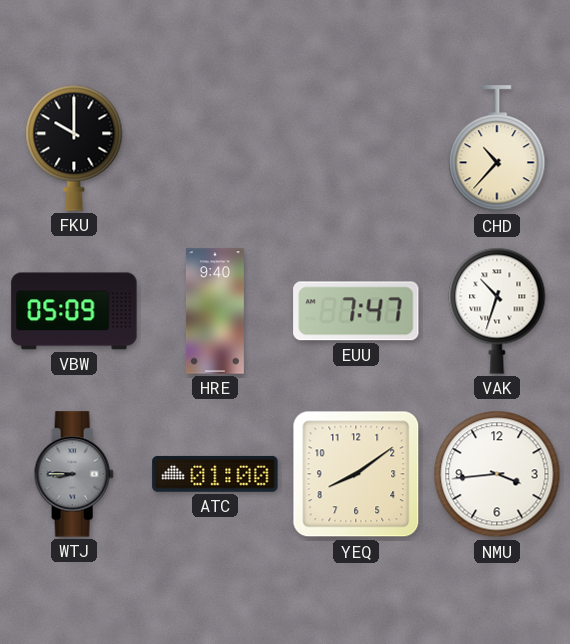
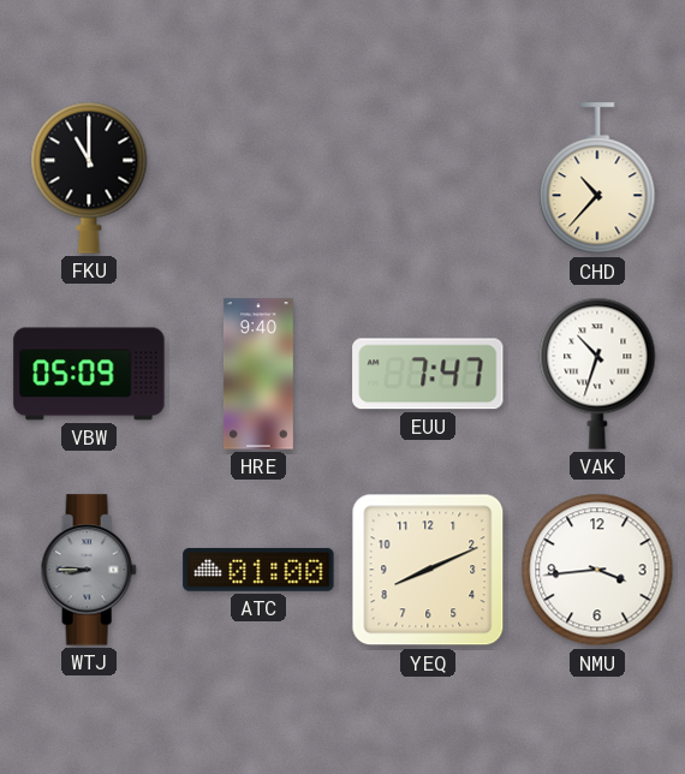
FKU: 10:00 -> 11:00
YEQ: 8:09 -> 8:11
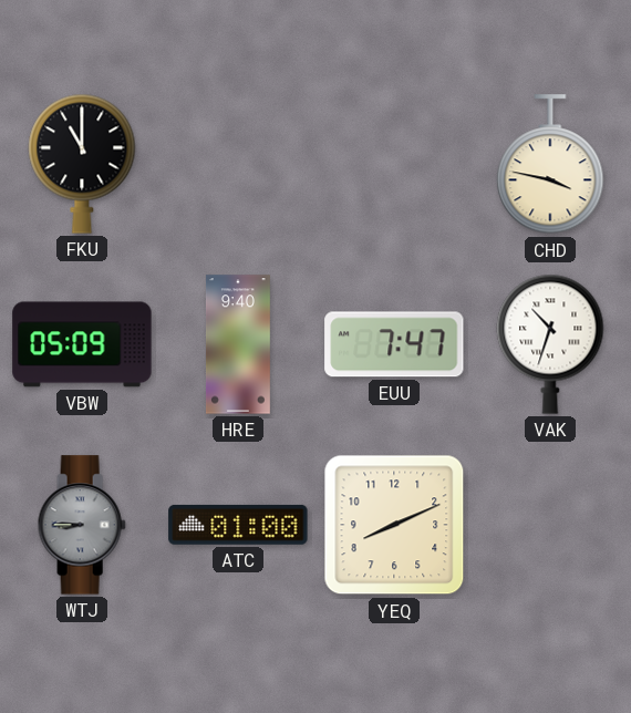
CHD: 10:37 -> 3:47
NMU: 3:44 -> none
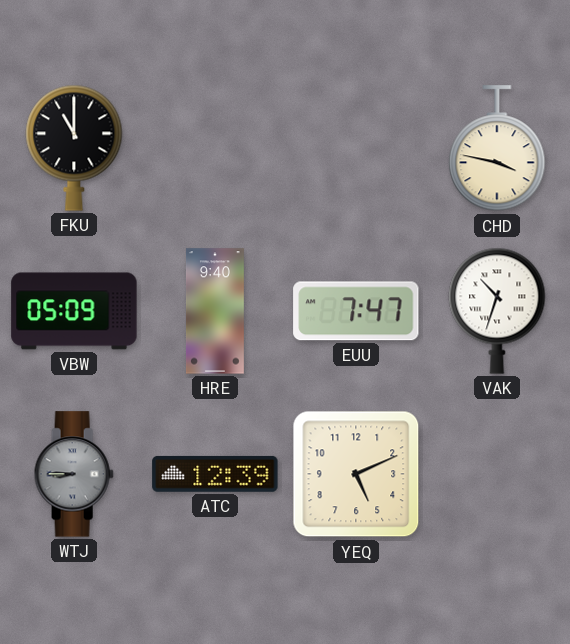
ATC: 01:00 -> 12:39
YEQ: 8:11 -> 5:11
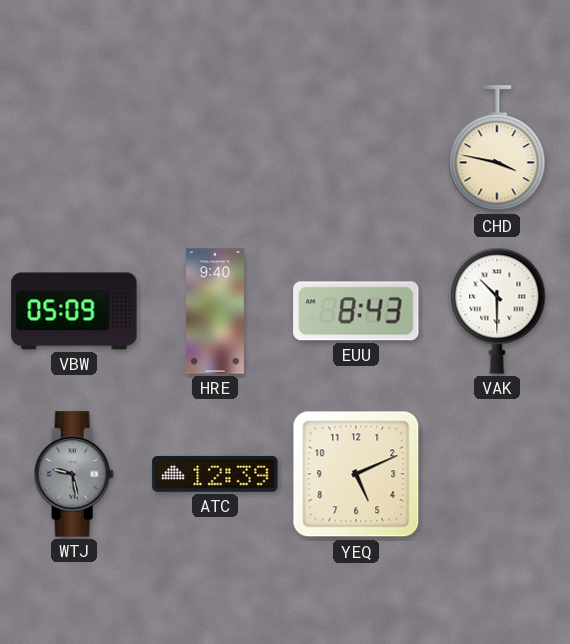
FKU: 11:00 -> none
EUU: 7:47 -> 8:43
VAK: 10:33 -> 10:30
WTJ: 8:45 -> 9:28
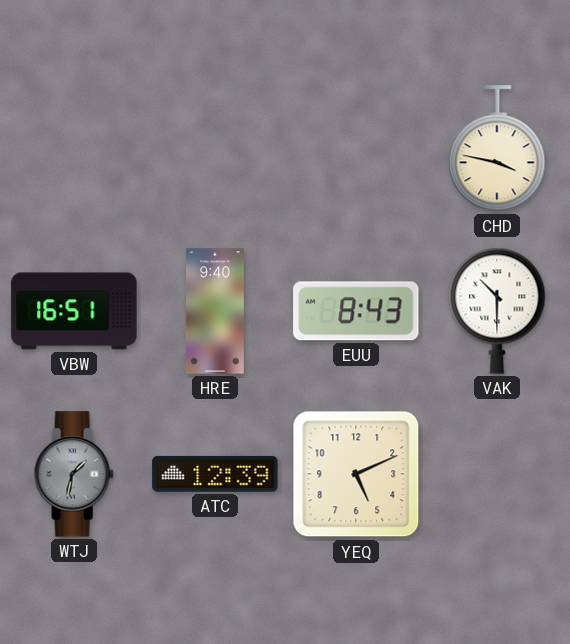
VBW: 05:09 -> 16:51
WTJ: 9:28 -> 1:32
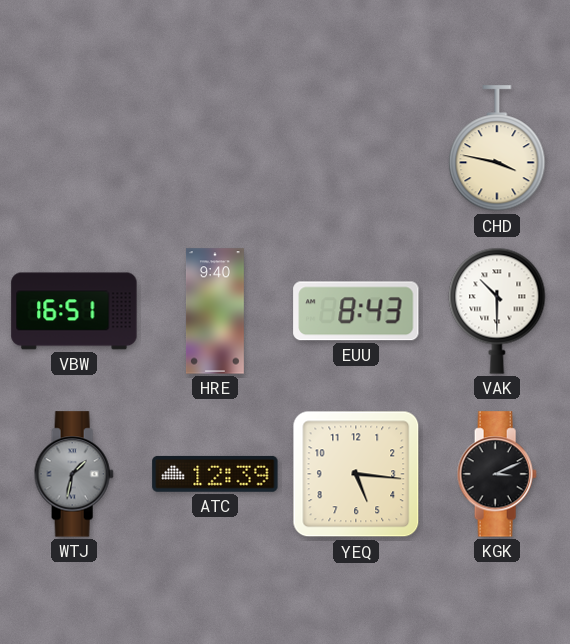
YEQ: 5:11 -> 5:16
KGK: none -> 3:11
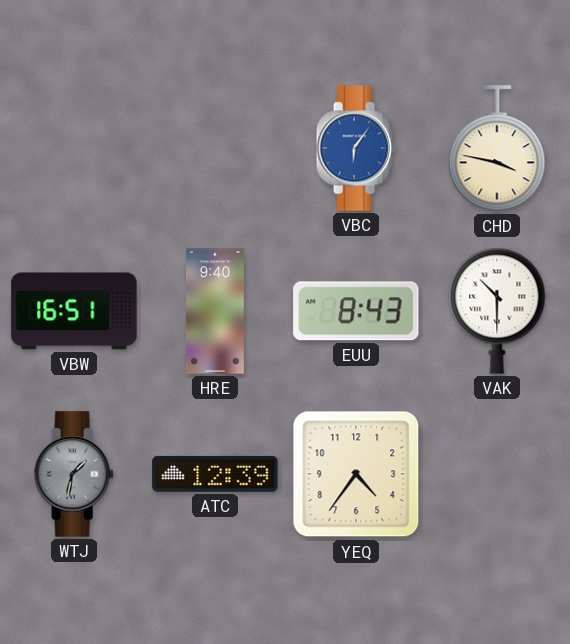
VBC: none -> 6:06
YEQ: 5:16 -> 4:36
KGK: 3:11 -> none
